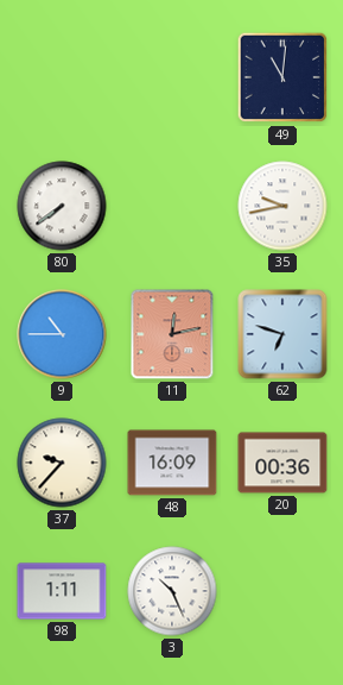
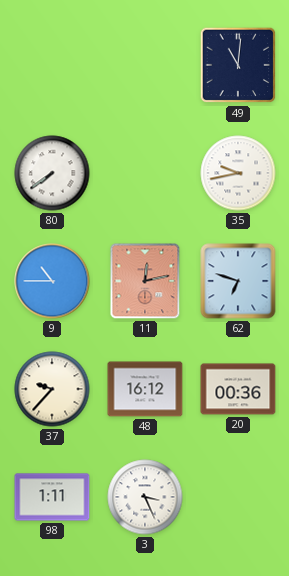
48: 16:09 -> 16:12
3: 10:26 -> 3:26
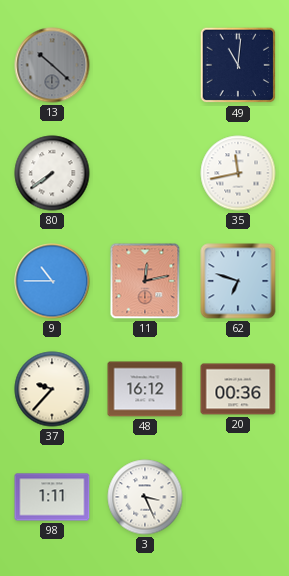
13: none -> 10:22
35: 9:43 -> 11:43
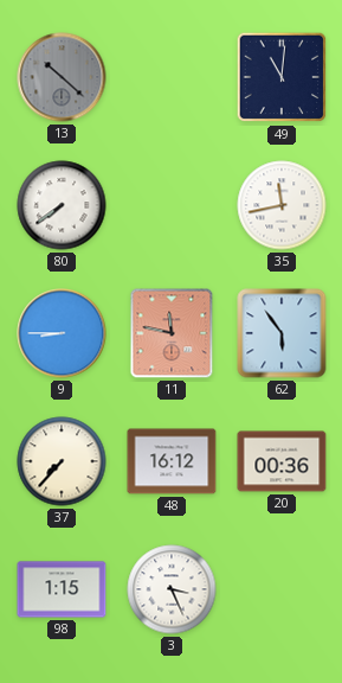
9: 10:45 -> 8:45
11: 12:13 -> 11:47
62: 6:48 -> 5:54
37: 9:37 -> 7:37
98: 1:11 -> 1:15
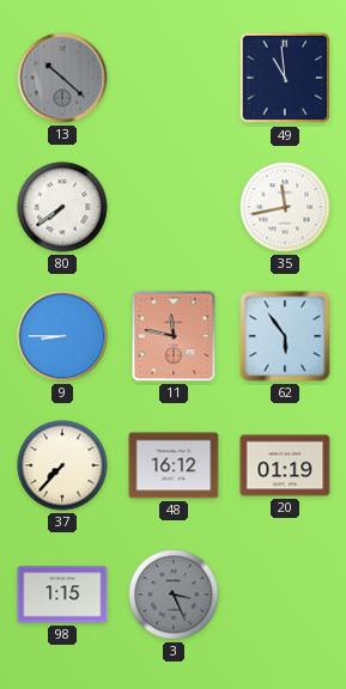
49: 11:01 -> 10:59
20: 00:36 -> 01:19
3 dial: white -> grey
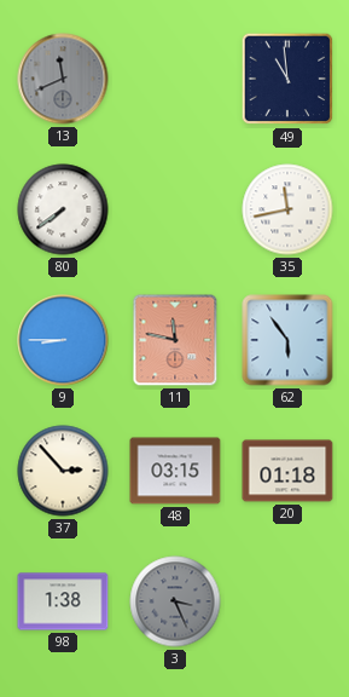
13: 10:22 -> 11:41
37: 7:37 -> 2:53
48: 16:12 -> 03:15
20: 01:19 -> 01:18
98: 1:15 -> 1:38
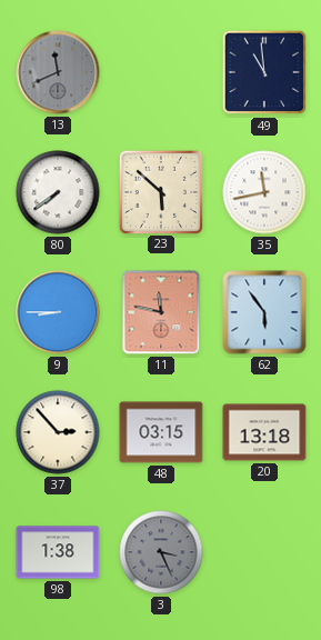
23: none -> 5:52
20: 01:18 -> 13:18
